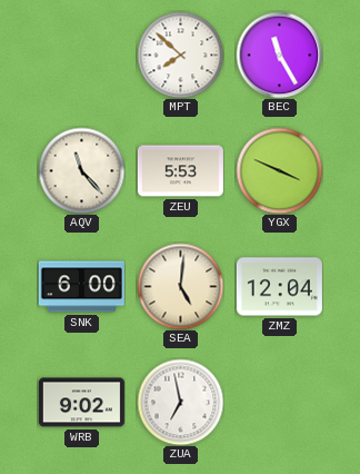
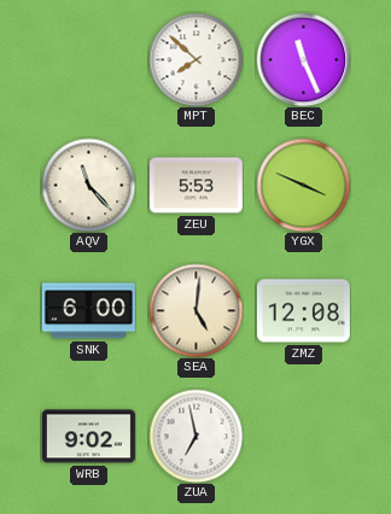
BEC: 11:25 -> 11:26
ZMZ: 12:04 -> 12:08
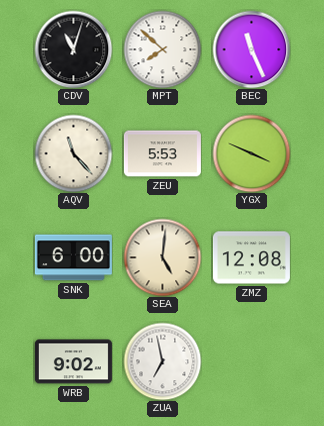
CDV: none -> 11:03
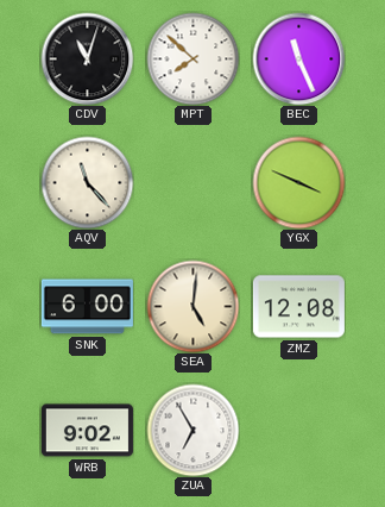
ZEU: 5:53 -> none
ZUA: 6:58 -> 6:55
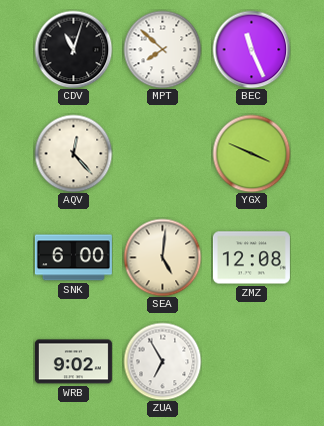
AQV: 11:23 -> 12:23
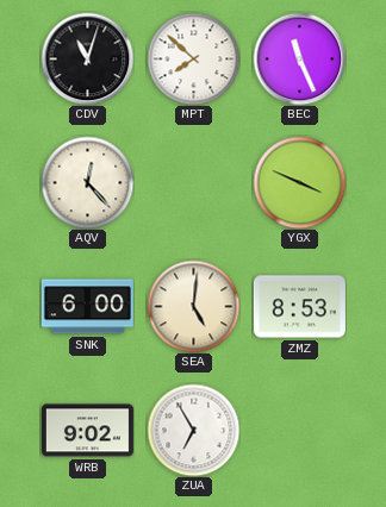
ZMZ: 12:08 -> 8:53
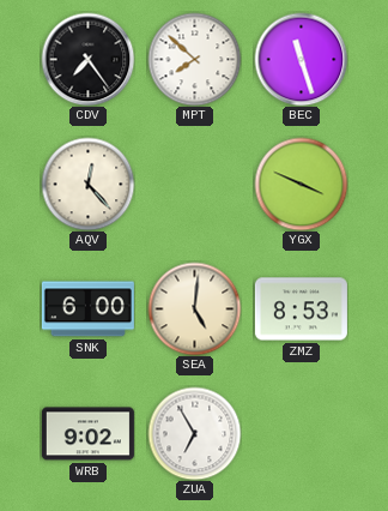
CDV: 11:03 -> 7:24
BEC: 11:26 -> 11:27
